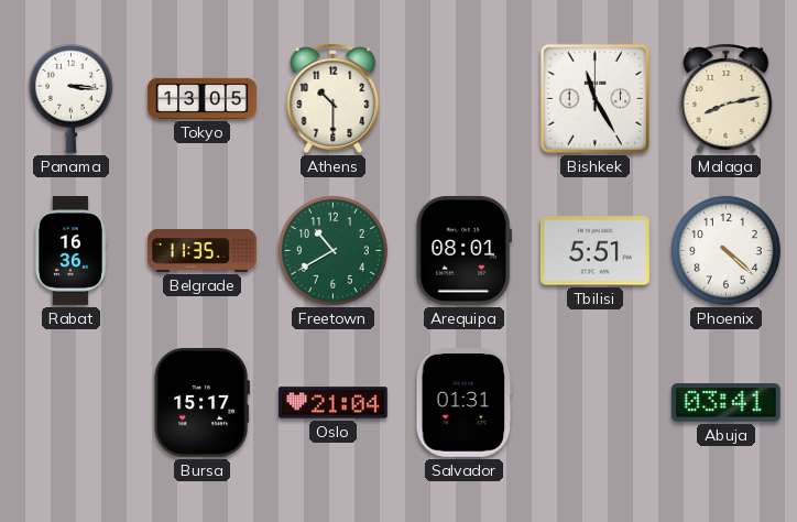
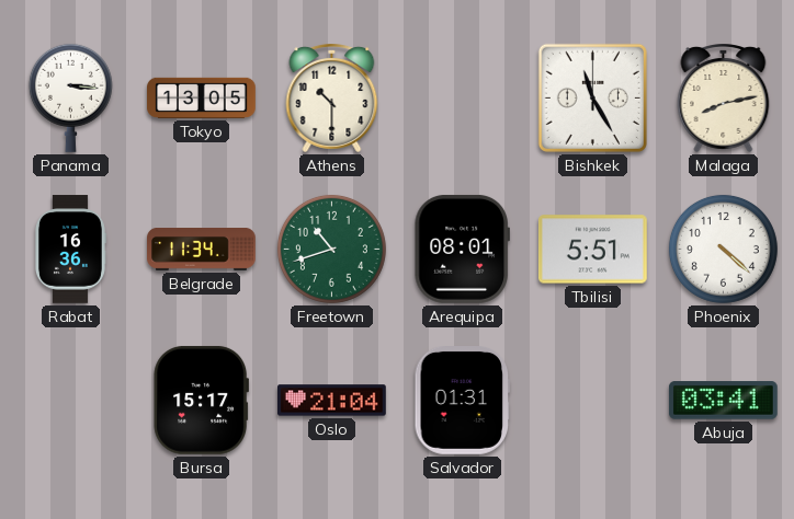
Belgrade: 11:35 -> 11:34
Freetown: 10:40 -> 10:42
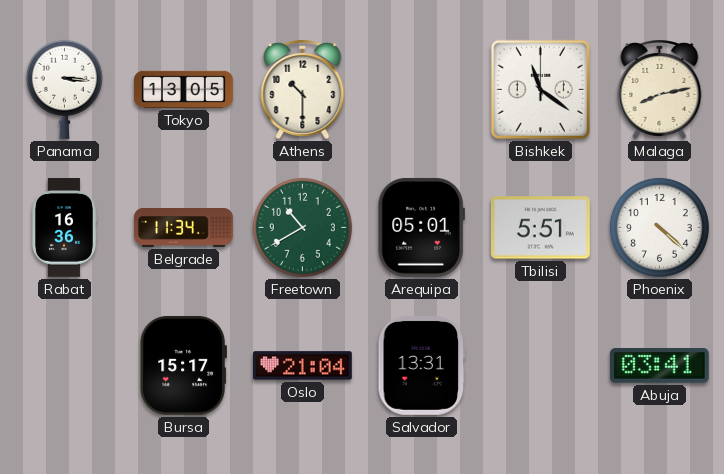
Bishkek: 11:25 -> 11:21
Freetown: 10:42 -> 10:40
Arequipa: 08:01 -> 05:01
Salvador: 01:31 -> 13:31
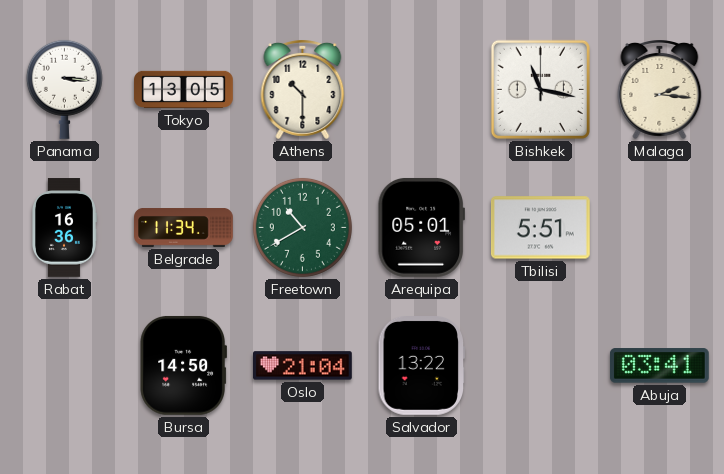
Bishkek: 11:21 -> 11:17
Malaga: 8:13 -> 2:16
Phoenix: 4:22 -> none
Bursa: 15:17 -> 14:50
Salvador: 13:31 -> 13:22
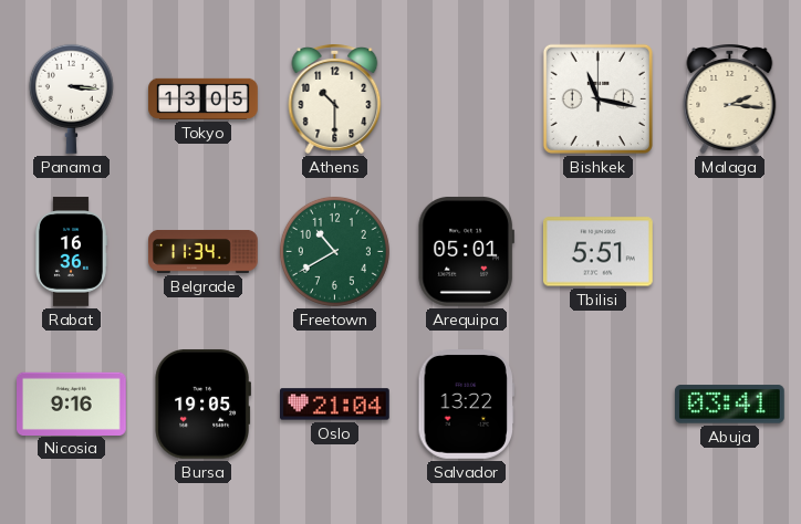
Nicosia: none -> 9:16
Bursa: 14:50 -> 19:05
